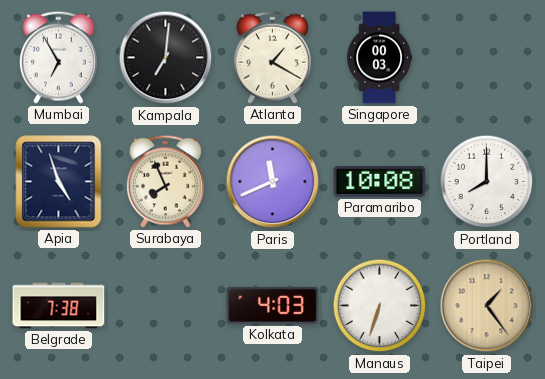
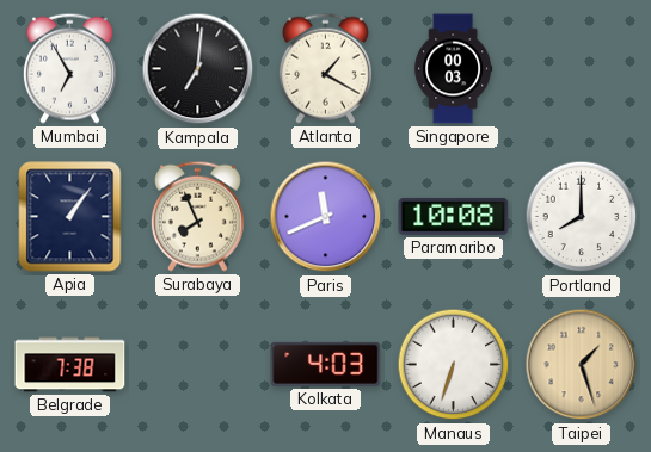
Apia: 4:57 -> 1:06
Taipei: 1:24 -> 1:27
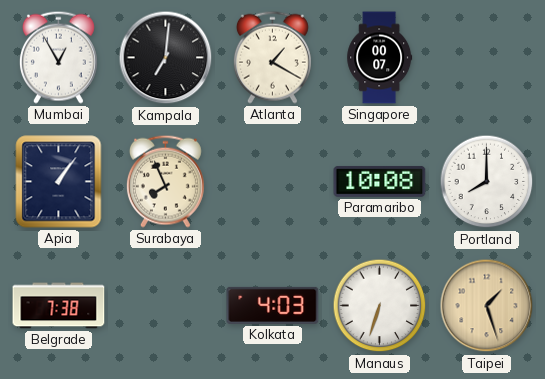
Mumbai: 6:55 -> 12:55
Singapore: 00:03 -> 00:07
Paris: 11:41 -> none
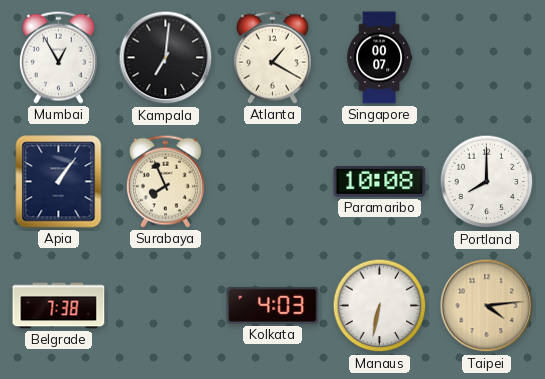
Manaus: 6:33 -> 6:32
Taipei: 1:27 -> 4:14
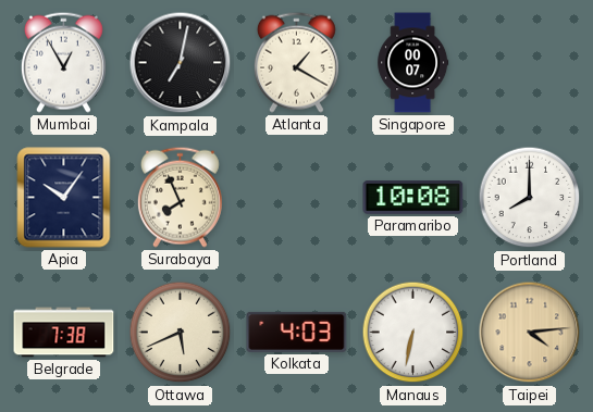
Kampala: 7:01 -> 7:02
Apia: 1:06 -> 10:06
Ottawa: none -> 5:41
